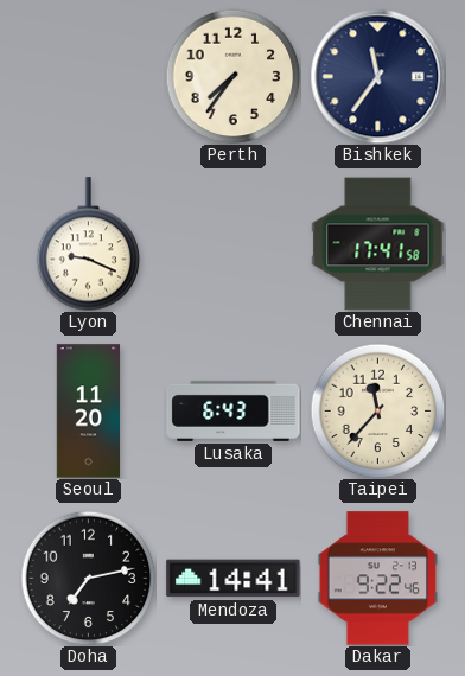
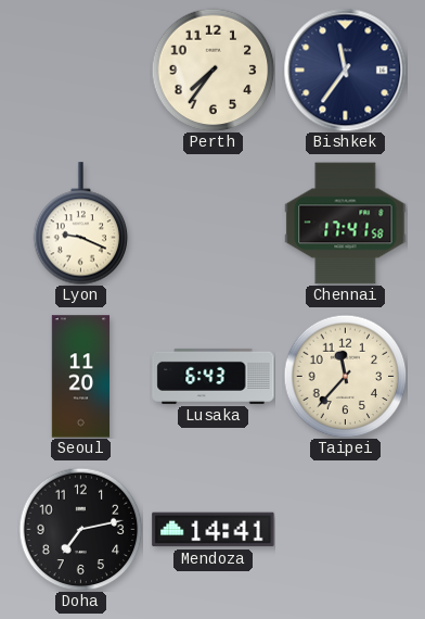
Dakar: 9:22 -> none
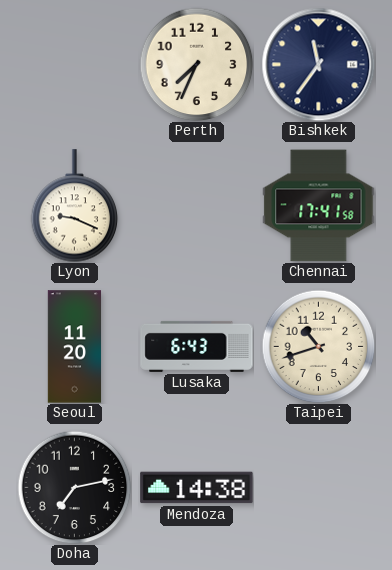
Perth: 7:36 -> 7:34
Taipei: 11:37 -> 10:42
Mendoza: 14:41 -> 14:38
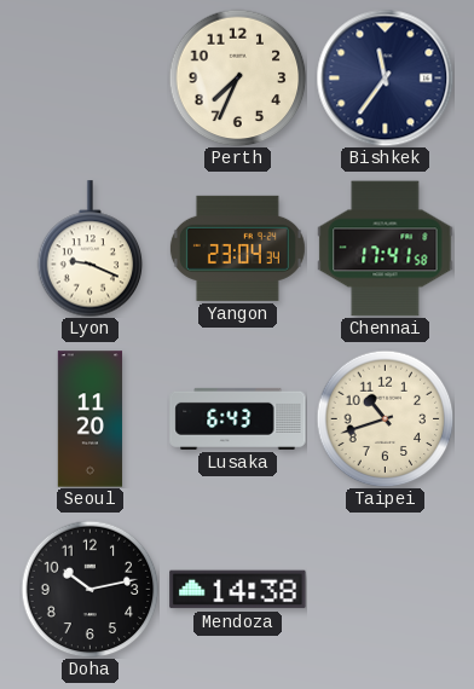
Yangon: none -> 23:04
Doha: 7:13 -> 10:13
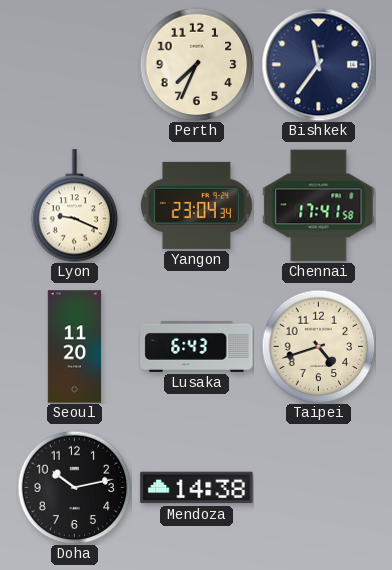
Taipei: 10:42 -> 4:42
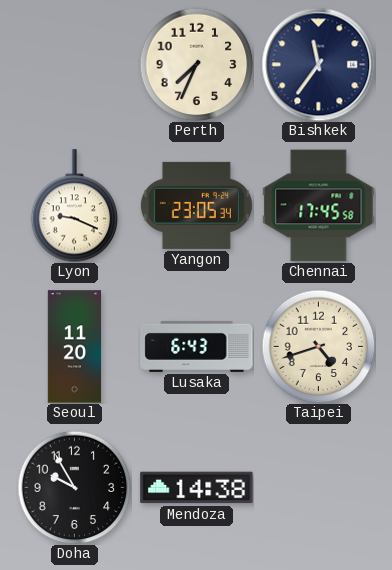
Yangon: 23:04 -> 23:05
Chennai: 17:41 -> 17:45
Doha: 10:13 -> 9:55
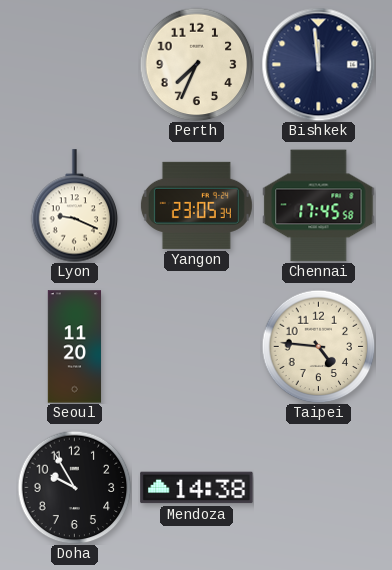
Bishkek: 11:36 -> 11:59
Lusaka: 6:43 -> none
Taipei: 4:42 -> 4:46
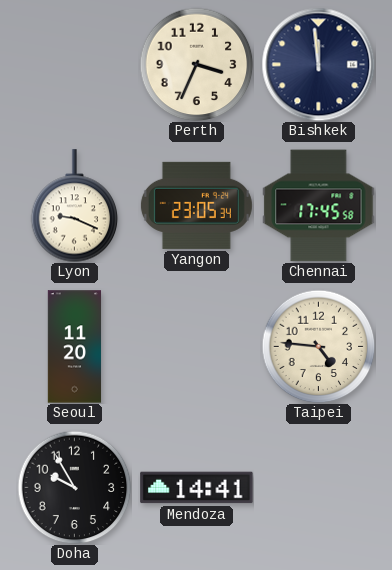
Perth: 7:34 -> 3:34
Mendoza: 14:38 -> 14:41
